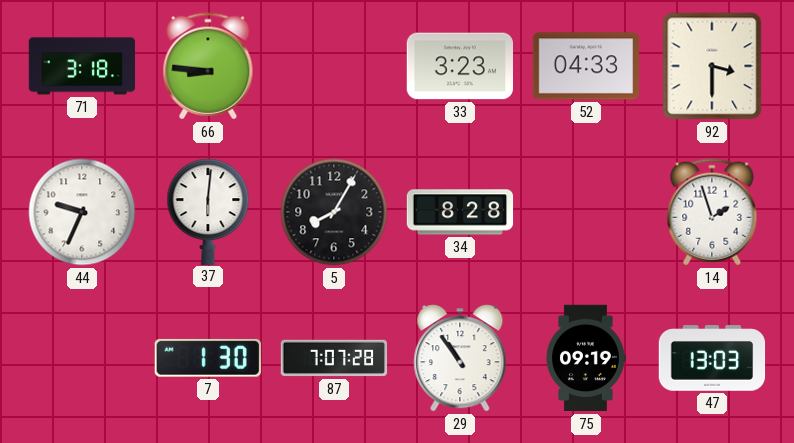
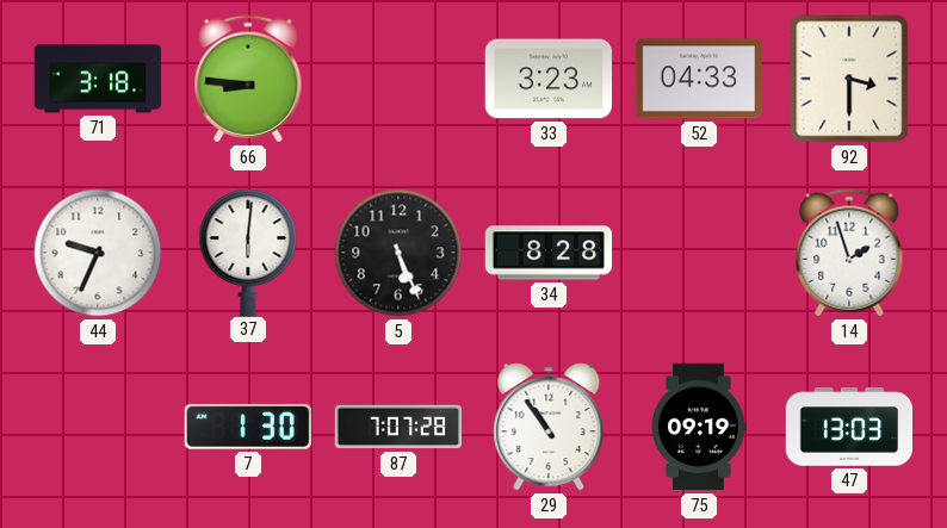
5: 8:05 -> 5:26
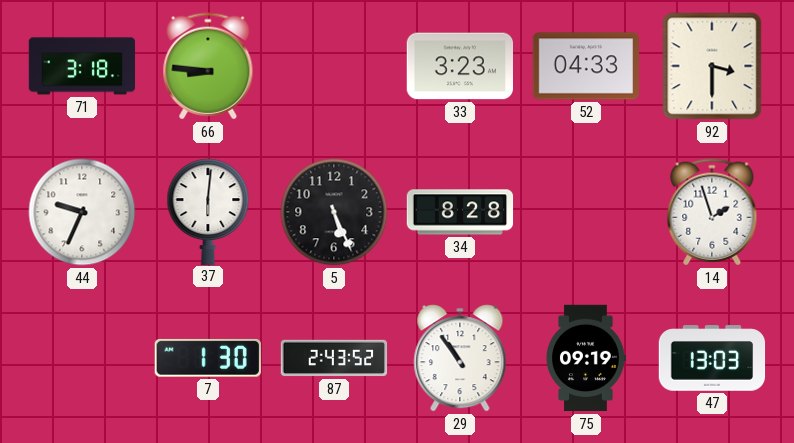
87: 7:07 -> 2:43
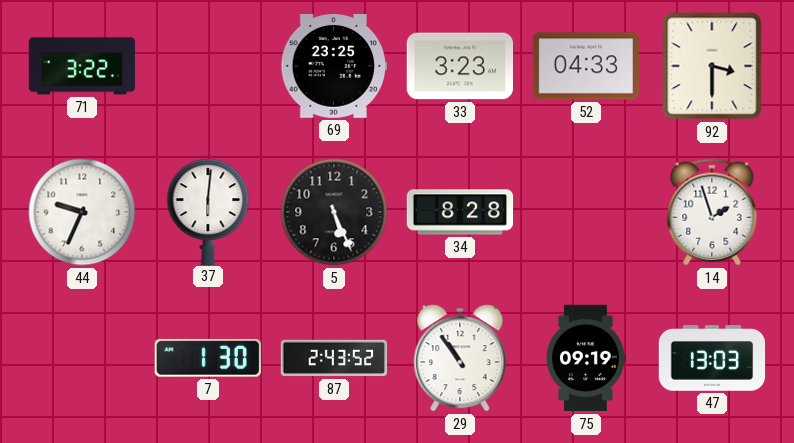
71: 3:18 -> 3:22
66: 8:46 -> none
69: none -> 23:25
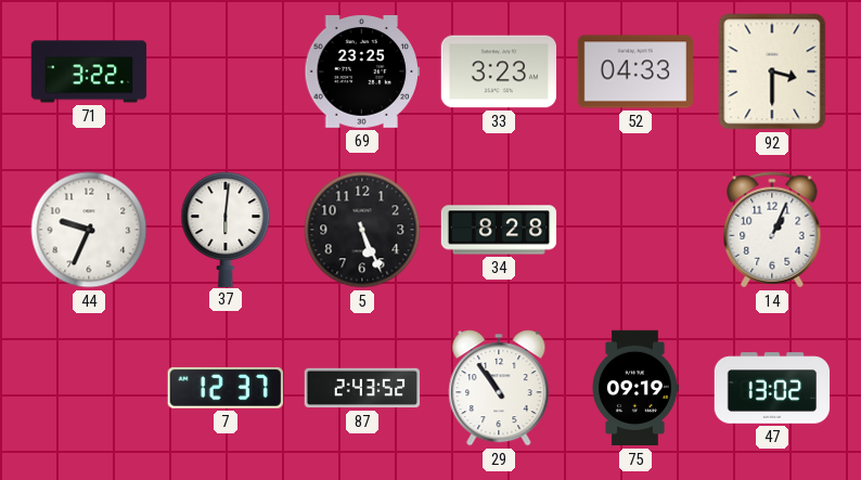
14: 1:57 -> 1:04
7: 1:30 -> 12:37
47: 13:03 -> 13:02
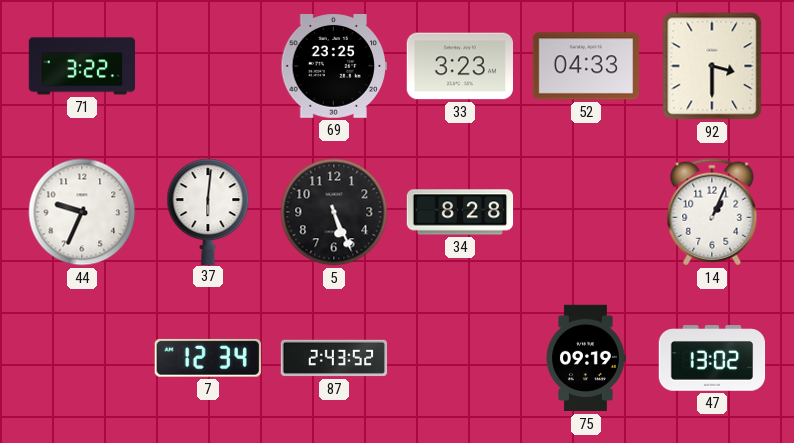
7: 12:37 -> 12:34
29: 10:54 -> none
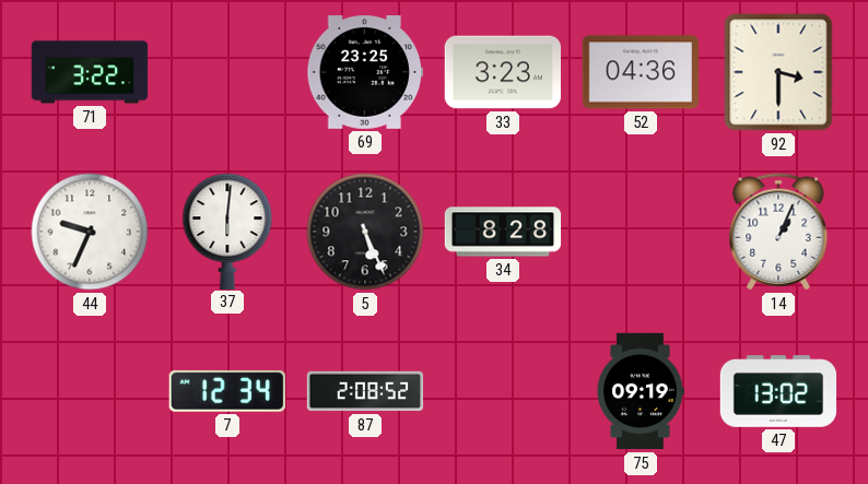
52: 04:33 -> 04:36
87: 2:43 -> 2:08
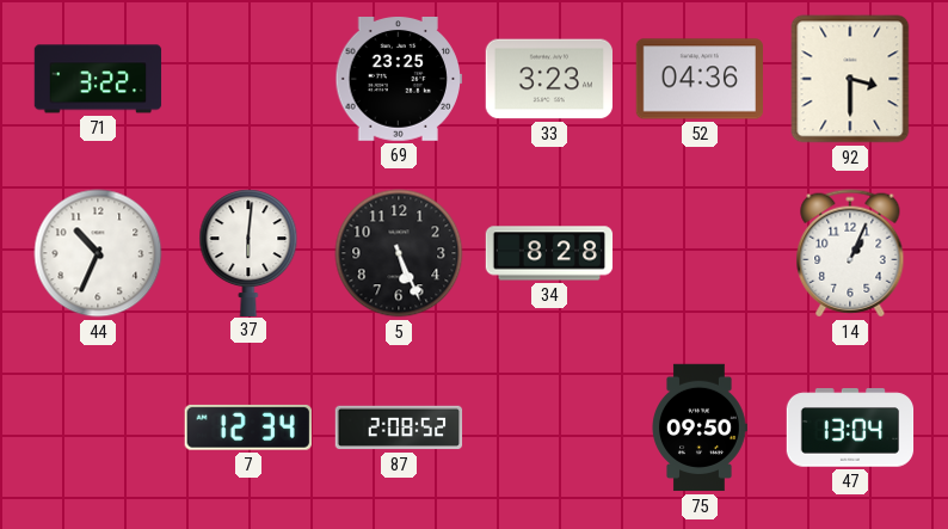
44: 9:34 -> 10:34
75: 09:19 -> 09:50
47: 13:02 -> 13:04
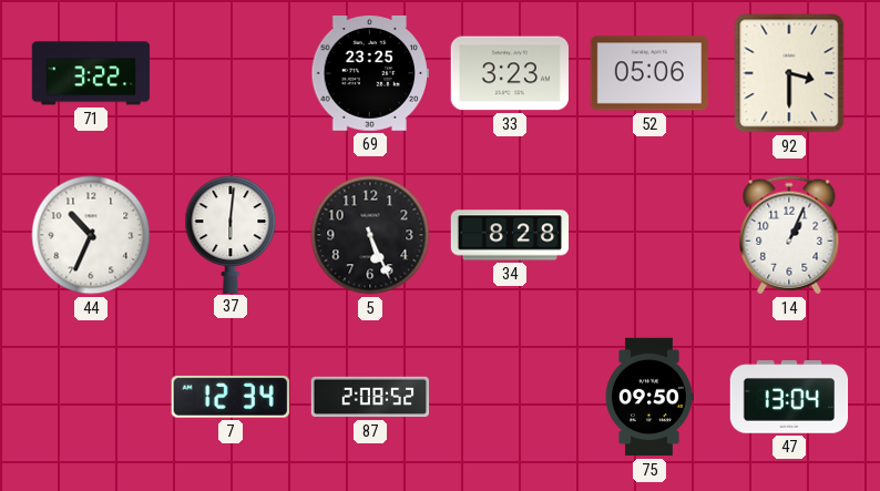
52: 04:36 -> 05:06
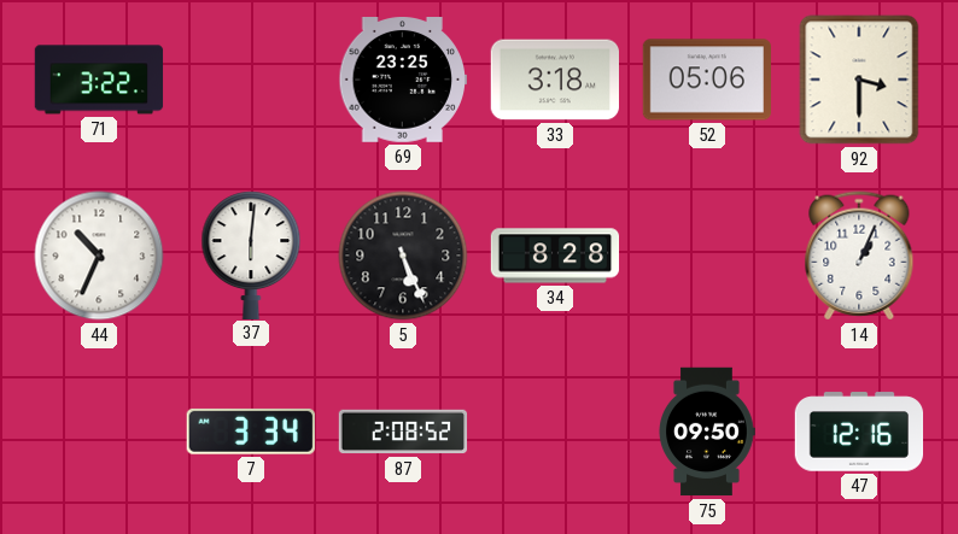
33: 3:23 -> 3:18
7: 12:34 -> 3:34
47: 13:04 -> 12:16
